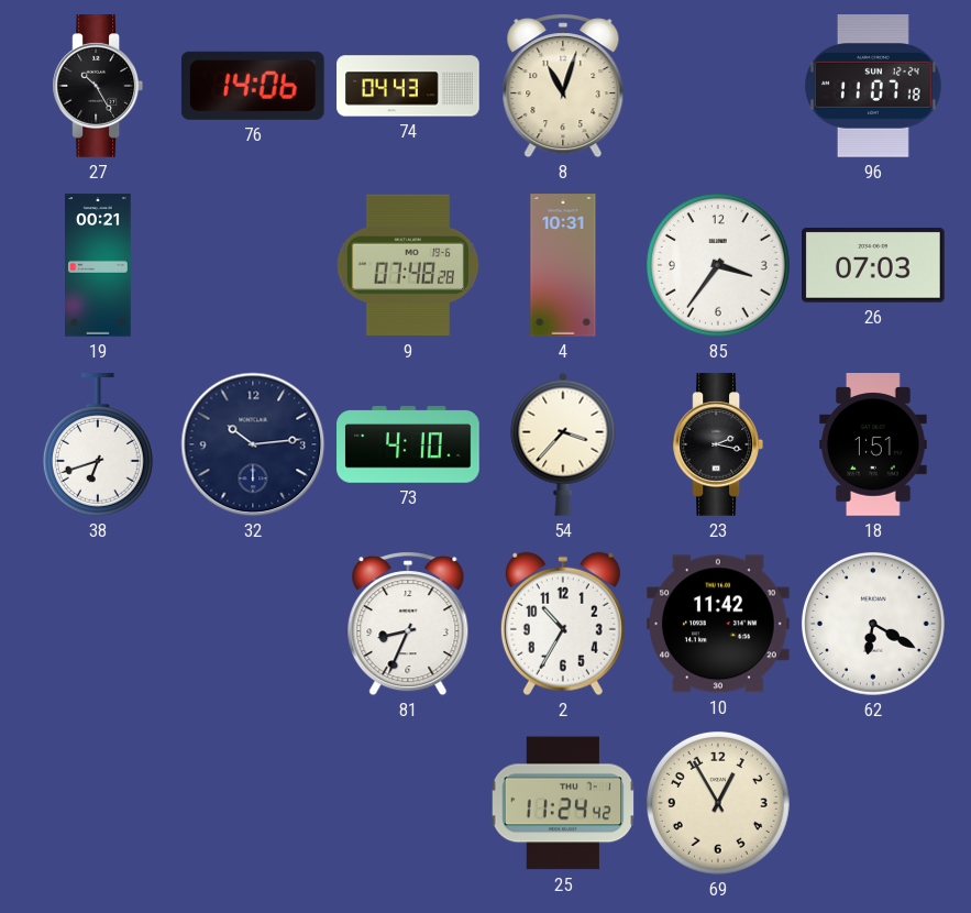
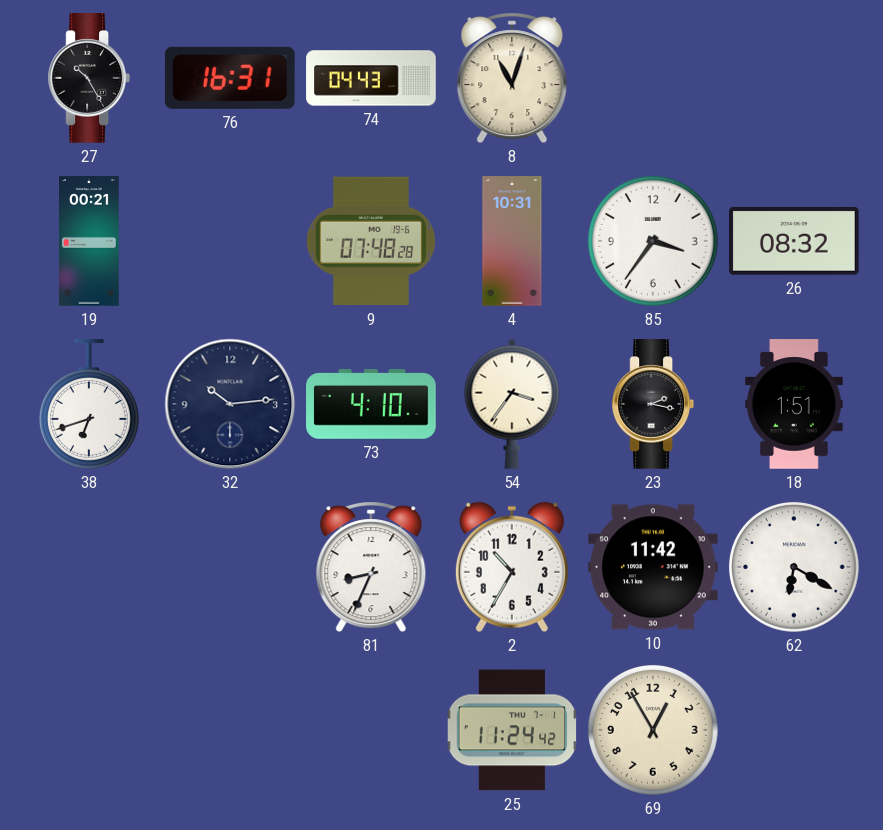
76: 14:06 -> 16:31
96: 11:07 -> none
26: 07:03 -> 08:32
54: 3:37 -> 3:36
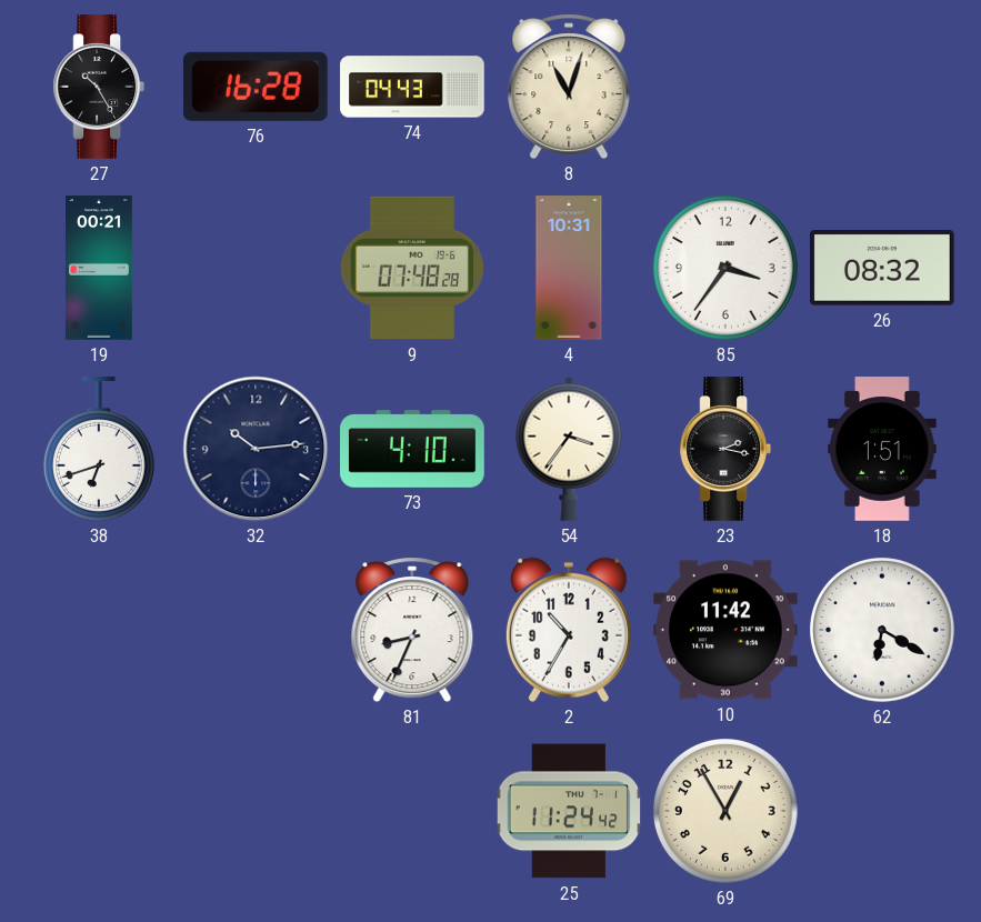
76: 16:31 -> 16:28
